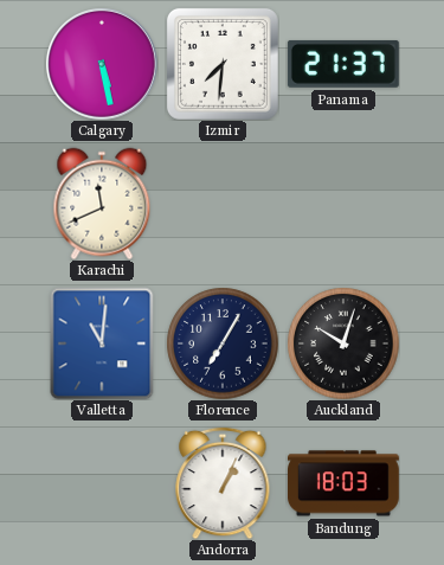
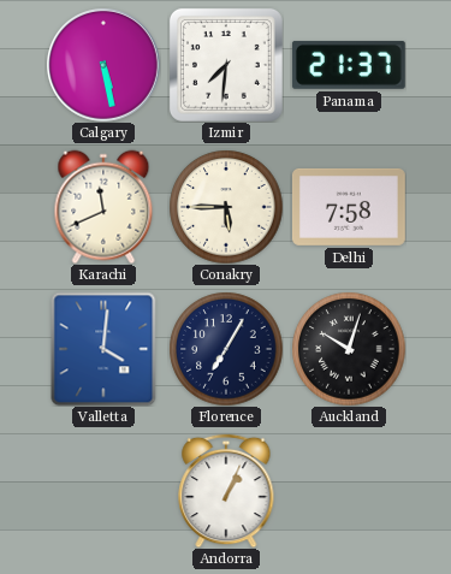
Conakry: none -> 5:45
Delhi: none -> 7:58
Valletta: 11:01 -> 4:01
Bandung: 18:03 -> none
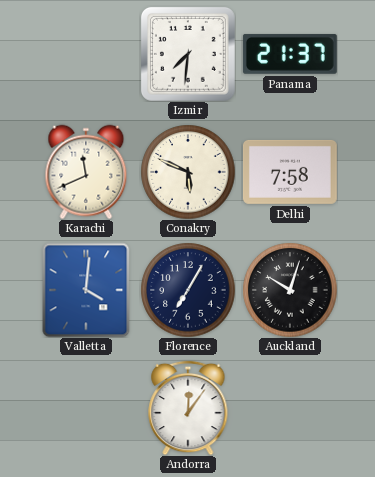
Calgary: 5:28 -> none
Conakry: 5:45 -> 5:49
Andorra: 1:04 -> 12:06
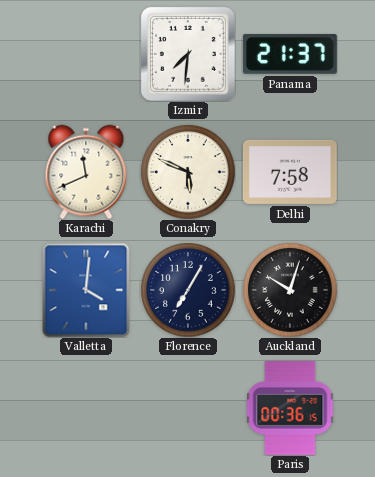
Andorra: 12:06 -> none
Paris: none -> 00:36
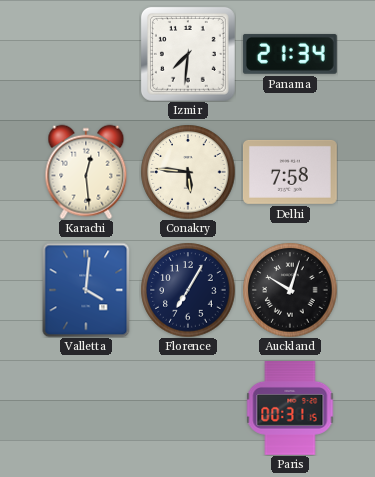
Panama: 21:37 -> 21:34
Karachi: 11:41 -> 12:29
Conakry: 5:49 -> 5:46
Paris: 00:36 -> 00:31
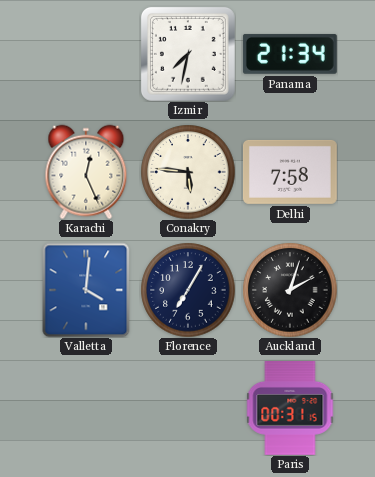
Izmir: 7:31 -> 7:32
Karachi: 12:29 -> 12:26
Auckland: 10:03 -> 2:03
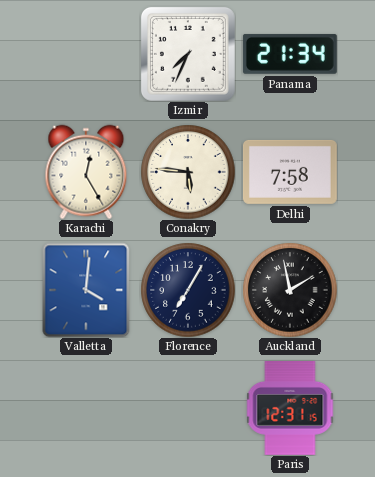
Izmir: 7:32 -> 7:34
Karachi: 12:26 -> 12:25
Auckland: 2:03 -> 1:58
Paris: 00:31 -> 12:31
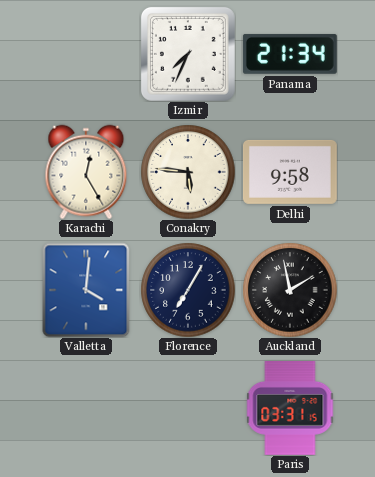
Delhi: 7:58 -> 9:58
Paris: 12:31 -> 03:31
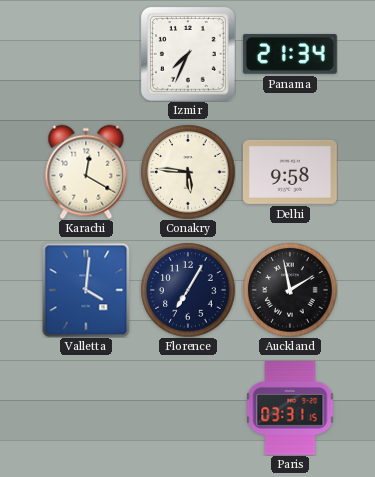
Karachi: 12:25 -> 12:20
